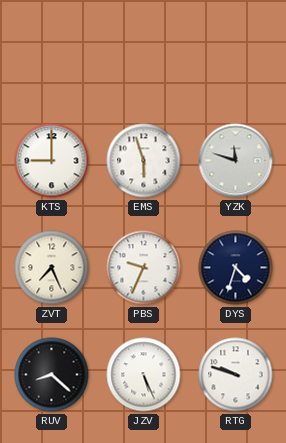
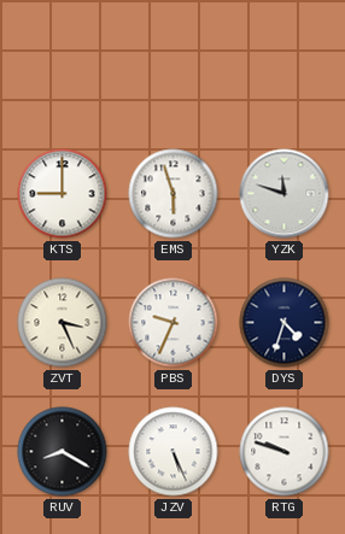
ZVT: 7:26 -> 3:26
RUV: 8:22 -> 8:20
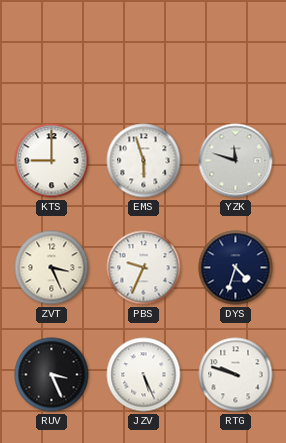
RUV: 8:20 -> 3:26
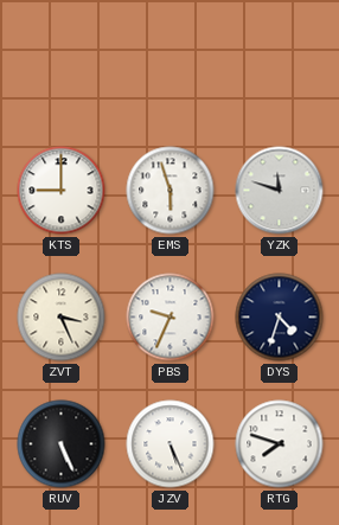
RUV: 3:26 -> 5:26
RTG: 9:48 -> 7:48
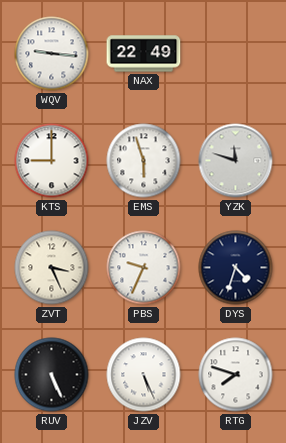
WQV: none -> 9:16
NAX: none -> 22:49
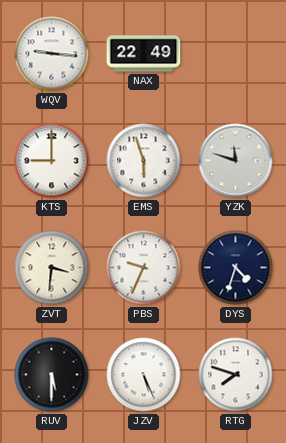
ZVT: 3:26 -> 3:31
RUV: 5:26 -> 5:30
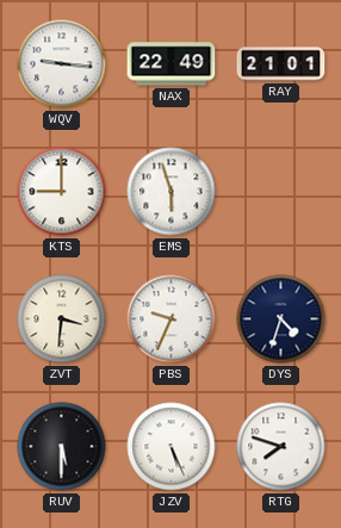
RAY: none -> 21:01
YZK: 11:48 -> none
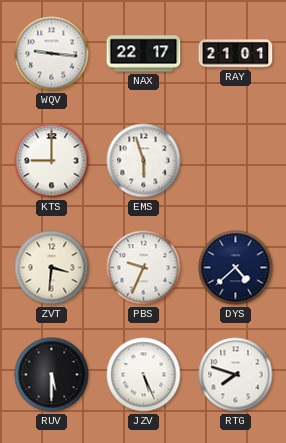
NAX: 22:49 -> 22:17
DYS: 4:33 -> 4:38
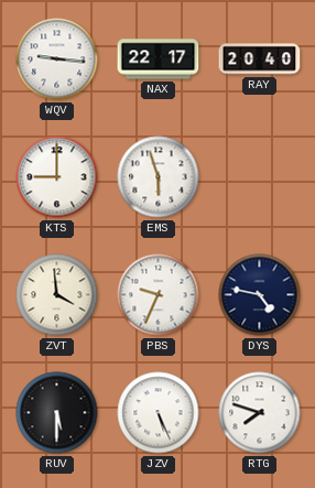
RAY: 21:01 -> 20:40
ZVT: 3:31 -> 3:59
DYS: 4:38 -> 4:47
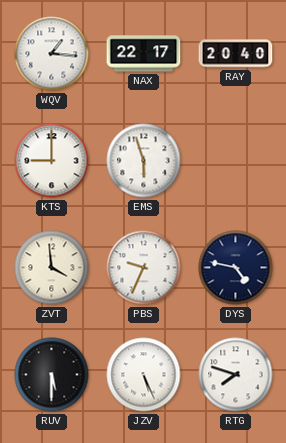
WQV: 9:16 -> 1:16
